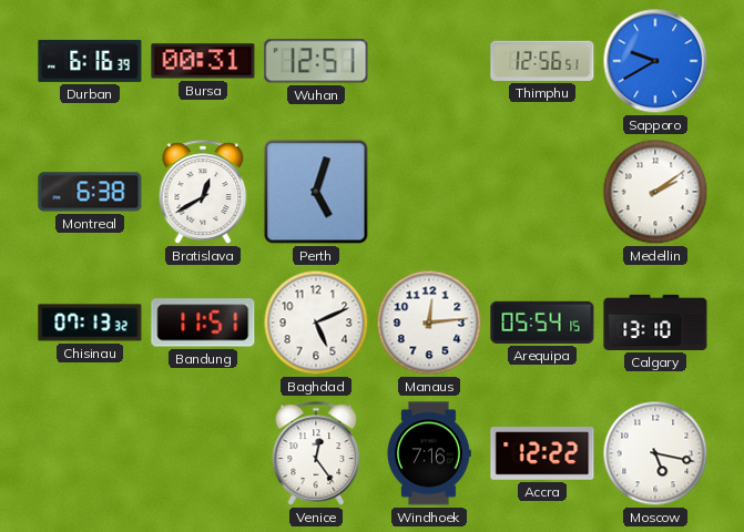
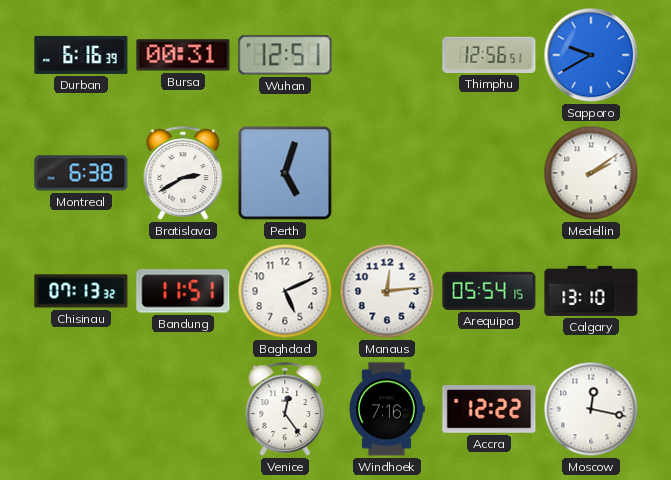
Bratislava: 12:40 -> 2:40
Moscow: 5:17 -> 12:17
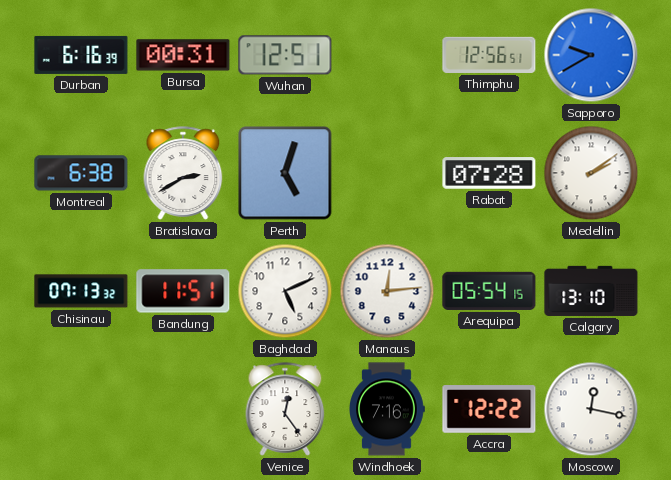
Rabat: none -> 07:28
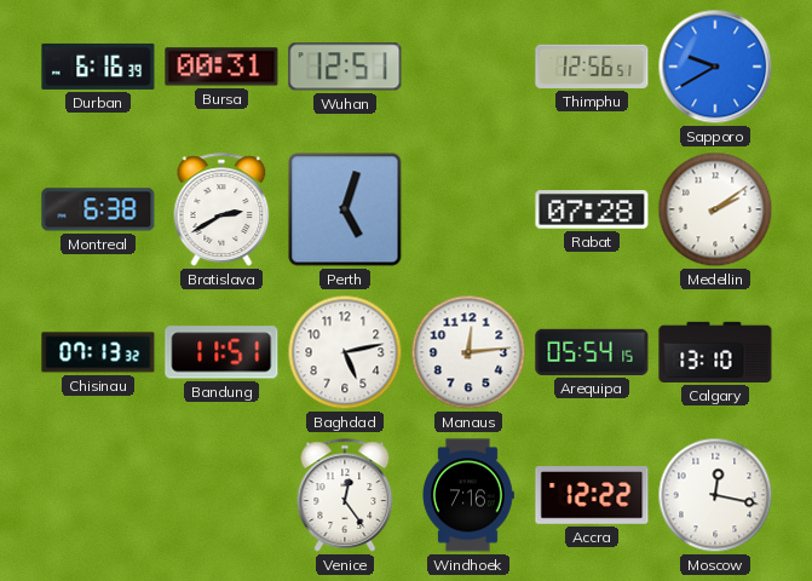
Baghdad: 5:11 -> 5:13
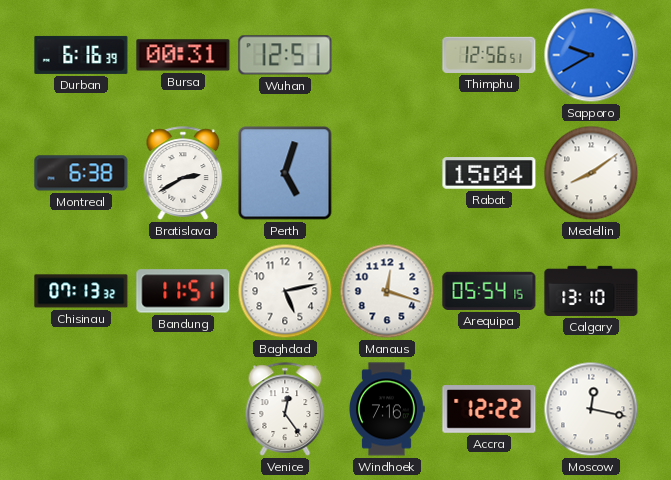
Rabat: 07:28 -> 15:04
Medellin: 2:09 -> 8:09
Manaus: 12:14 -> 12:18
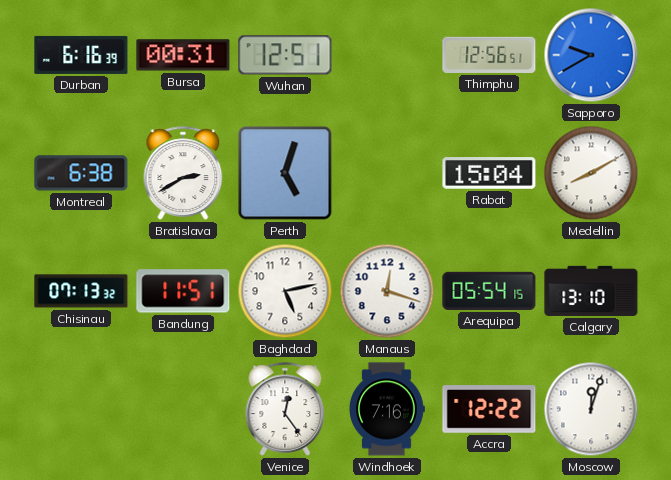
Medellin: 8:09 -> 8:10
Moscow: 12:17 -> 12:03
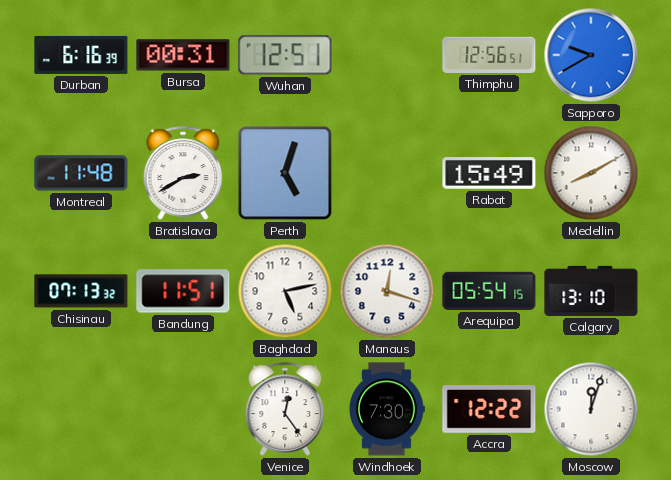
Montreal: 6:38 -> 11:48
Rabat: 15:04 -> 15:49
Windhoek: 7:16 -> 7:30
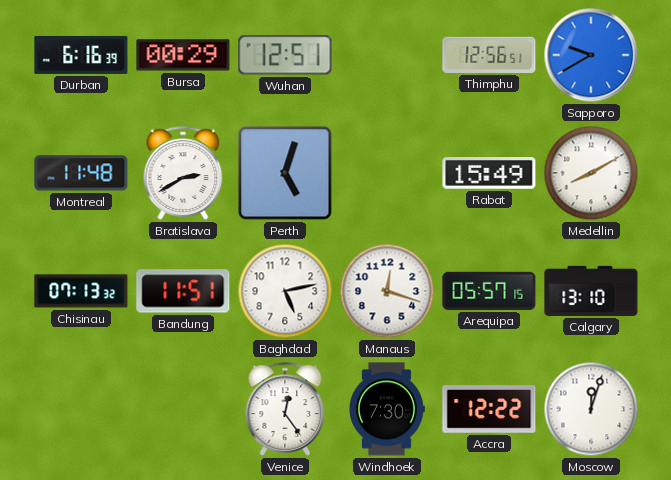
Bursa: 00:31 -> 00:29
Arequipa: 05:54 -> 05:57
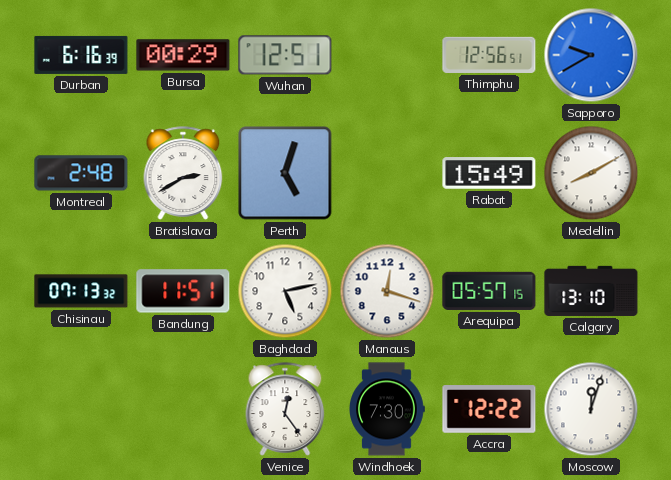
Montreal: 11:48 -> 2:48
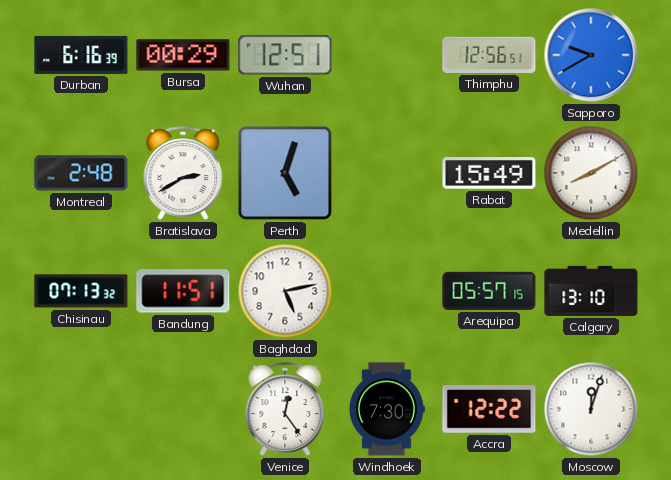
Manaus: 12:18 -> none
